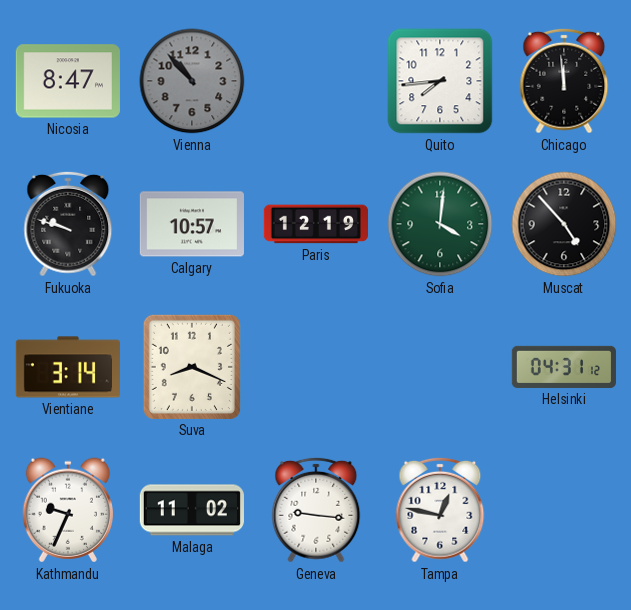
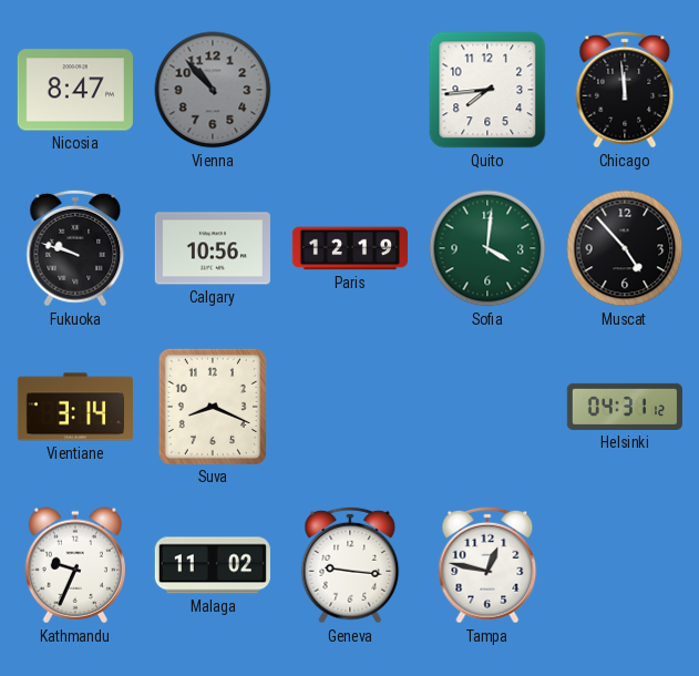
Calgary: 10:57 -> 10:56
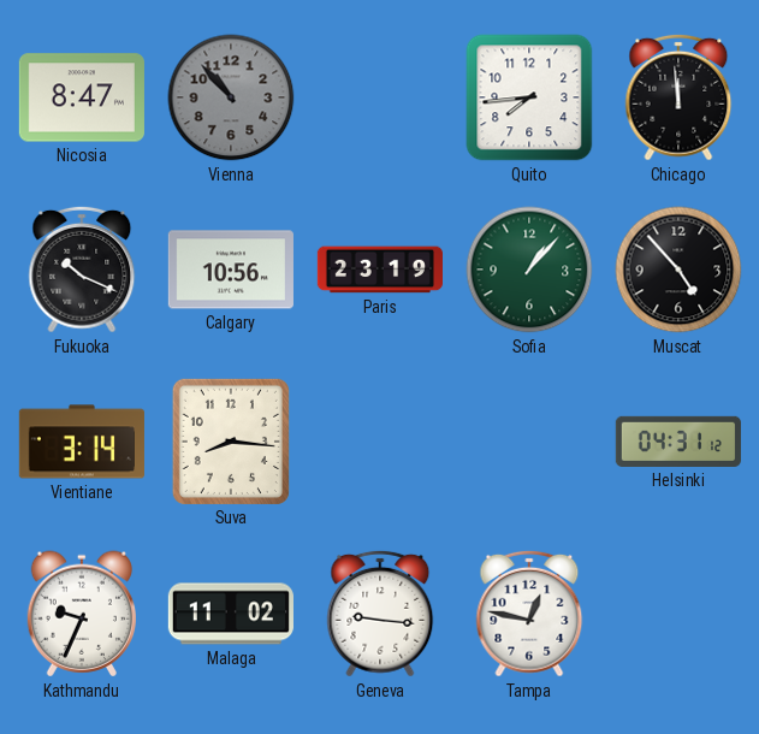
Fukuoka: 9:48 -> 10:19
Paris: 12:19 -> 23:19
Sofia: 4:01 -> 1:07
Suva: 8:19 -> 8:16
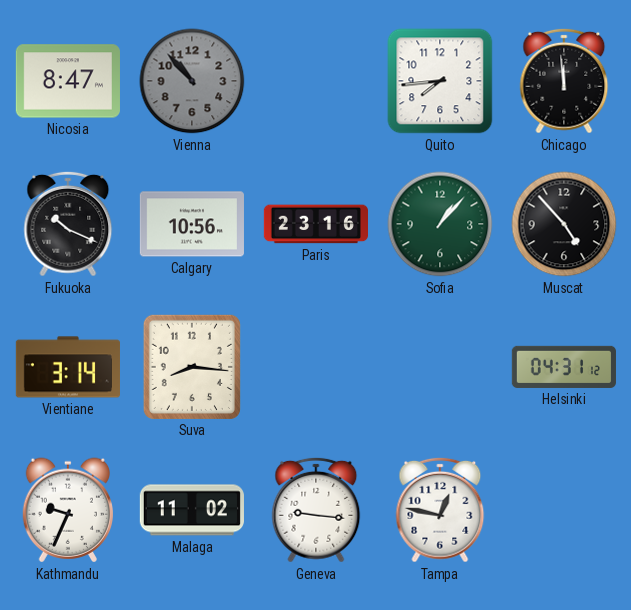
Paris: 23:19 -> 23:16
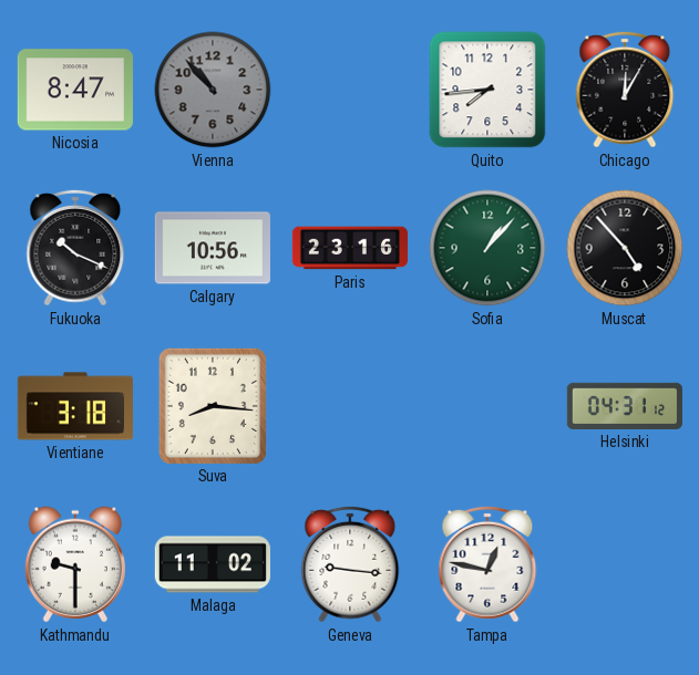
Chicago: 11:59 -> 12:05
Vientiane: 3:14 -> 3:18
Kathmandu: 9:34 -> 9:30
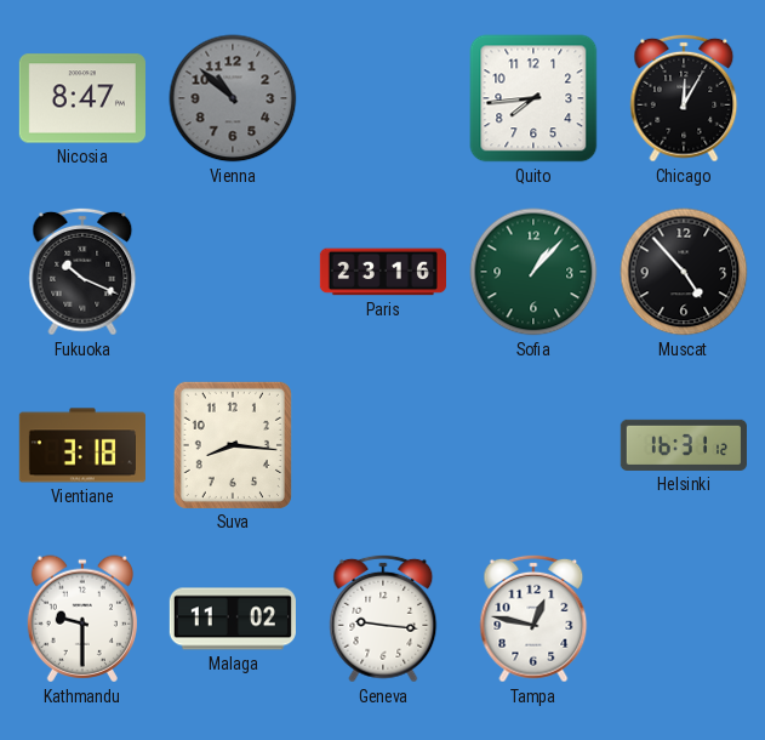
Vienna: 10:53 -> 10:52
Calgary: 10:56 -> none
Helsinki: 04:31 -> 16:31
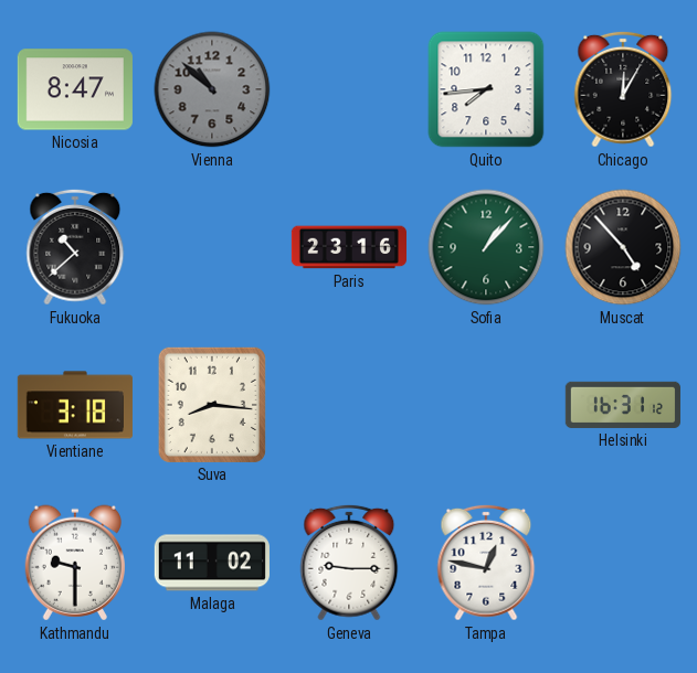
Fukuoka: 10:19 -> 10:38
Geneva: 9:16 -> 9:15
